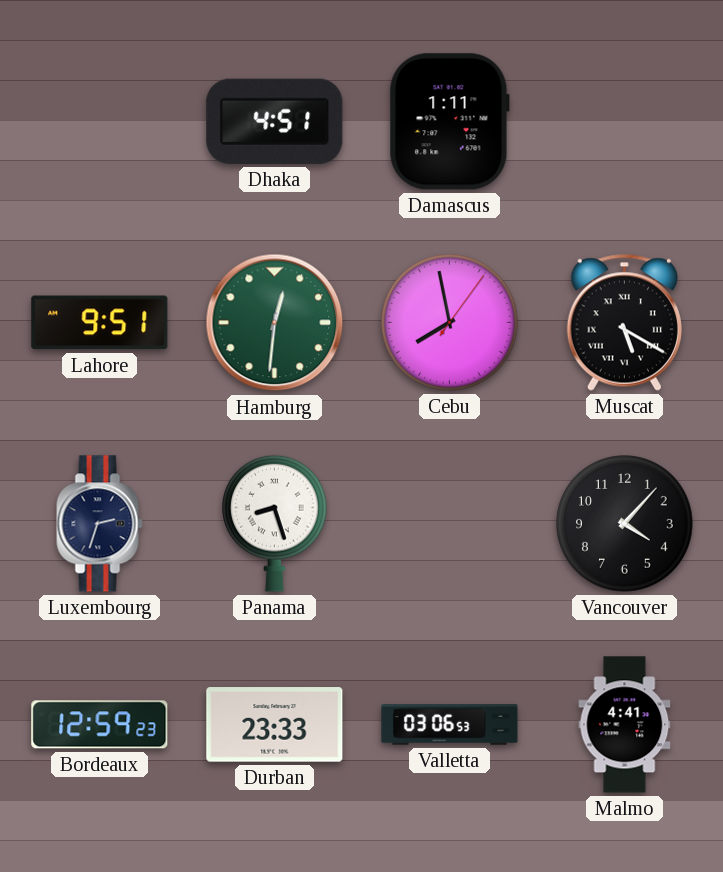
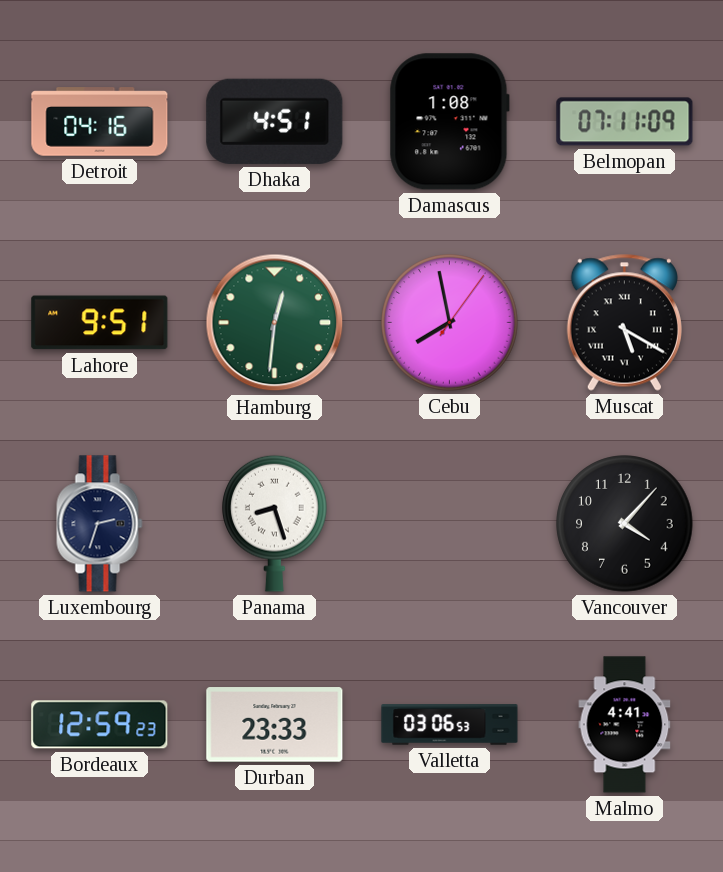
Detroit: none -> 04:16
Damascus: 1:11 -> 1:08
Belmopan: none -> 07:11
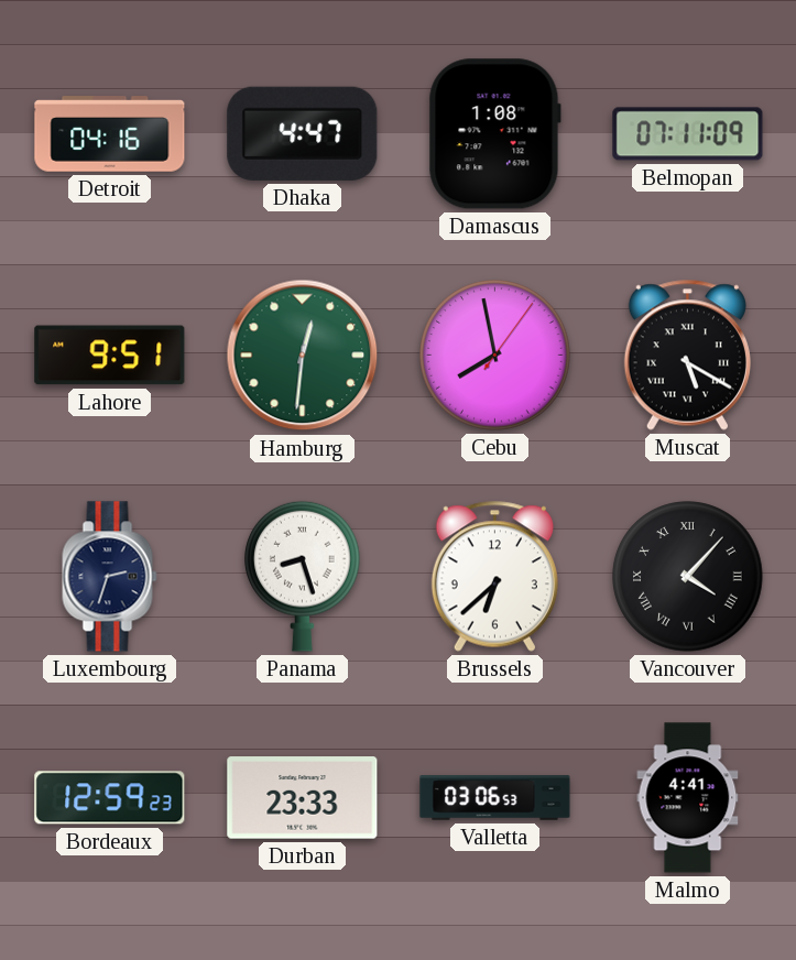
Dhaka: 4:51 -> 4:47
Brussels: none -> 6:38
Vancouver numerals: Arabic -> Roman
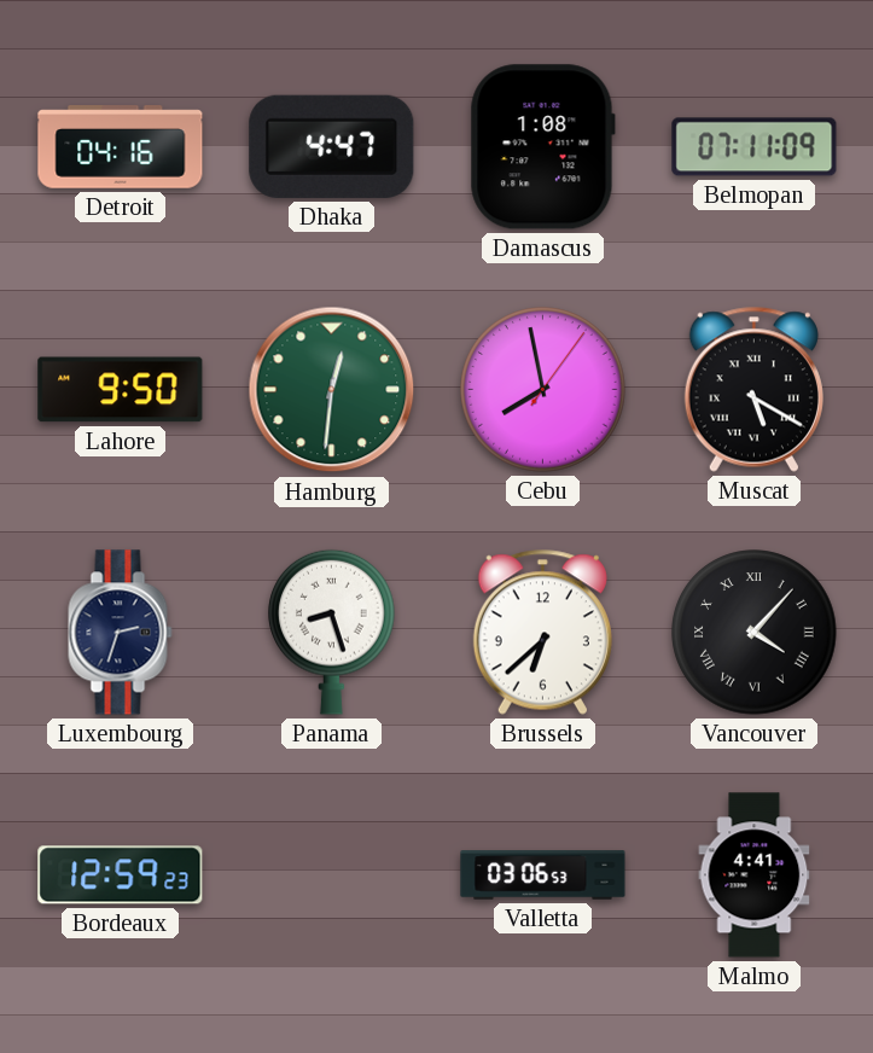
Lahore: 9:51 -> 9:50
Durban: 23:33 -> none
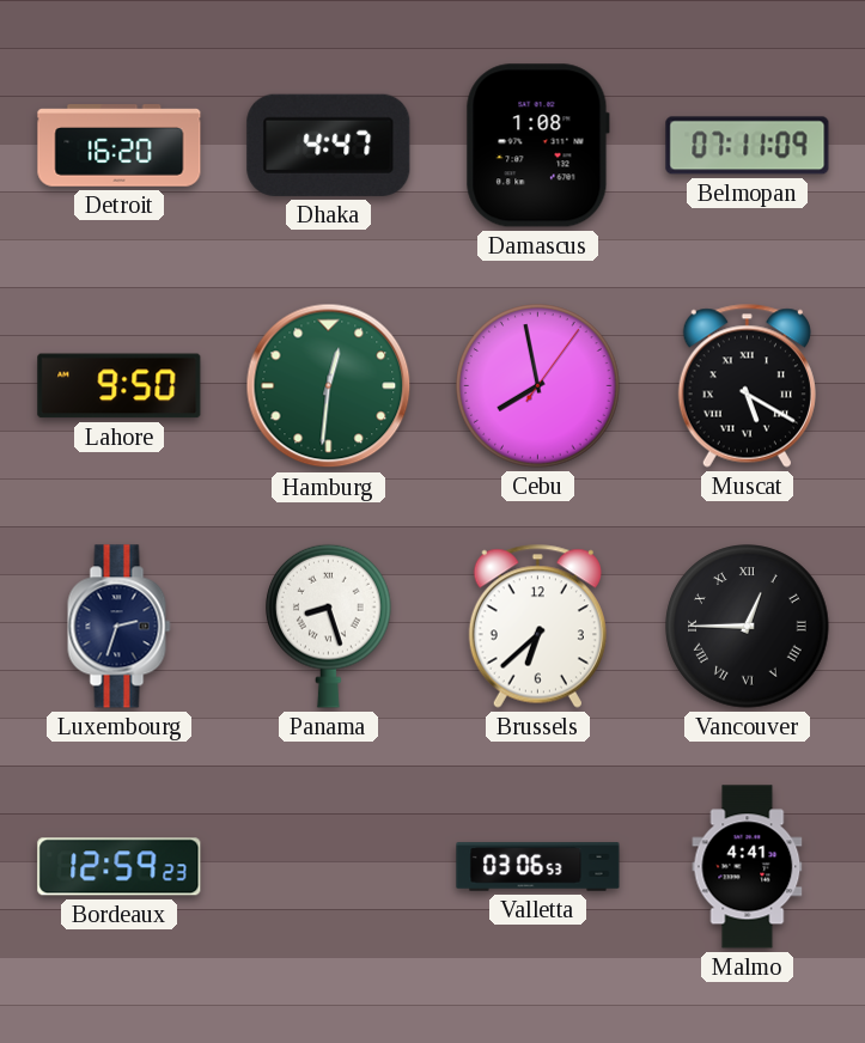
Detroit: 04:16 -> 16:20
Vancouver: 4:07 -> 12:45
